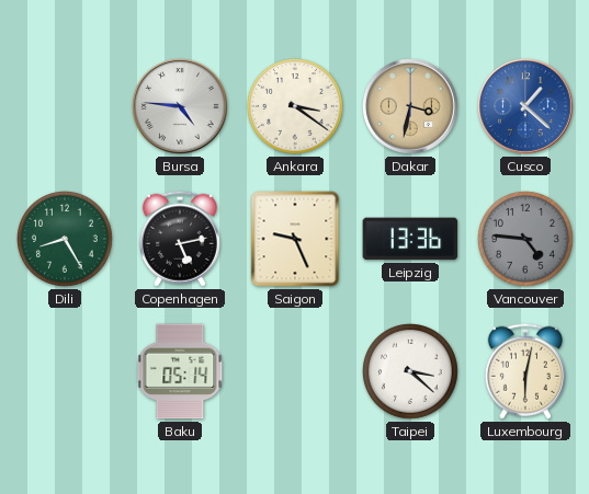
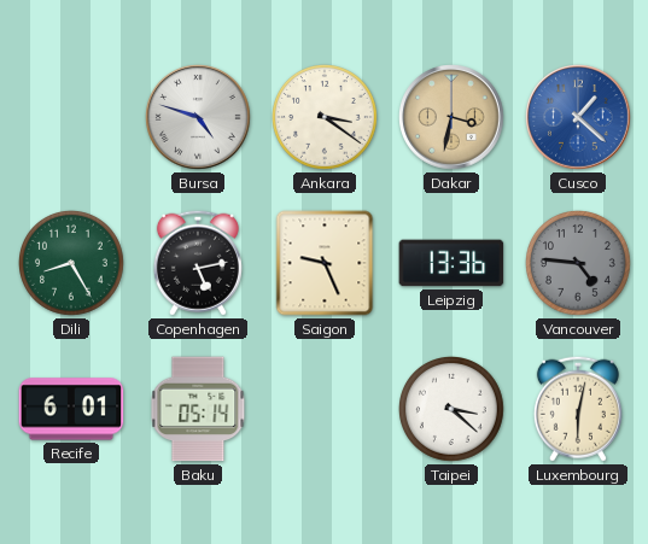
Bursa: 4:46 -> 4:48
Recife: none -> 6:01
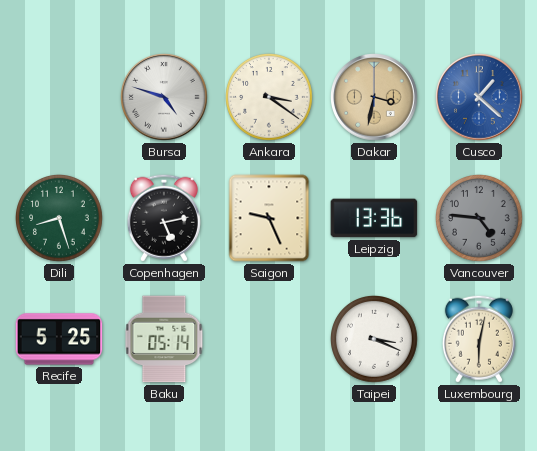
Dili: 8:25 -> 8:27
Recife: 6:01 -> 5:25
Taipei: 3:22 -> 3:19
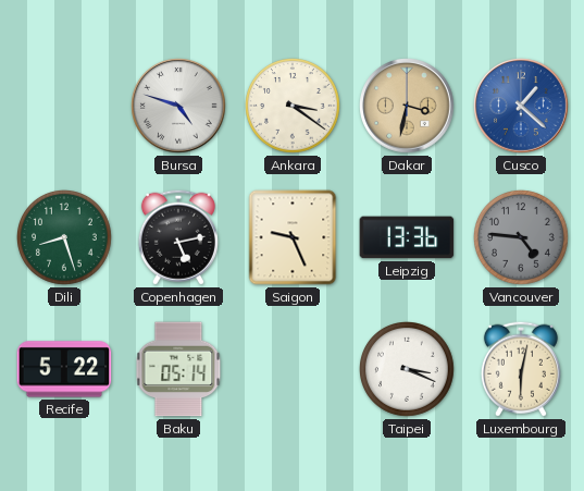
Recife: 5:25 -> 5:22
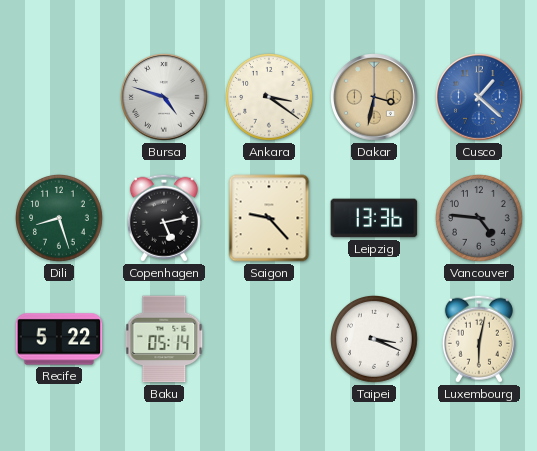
Saigon: 9:26 -> 9:23
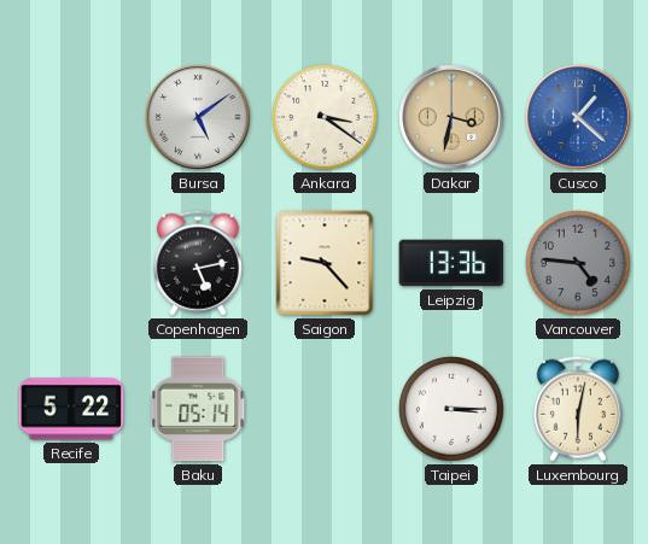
Bursa: 4:48 -> 5:09
Dili: 8:27 -> none
Taipei: 3:19 -> 3:15
